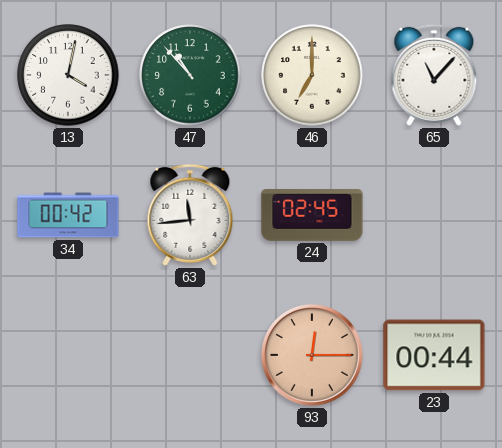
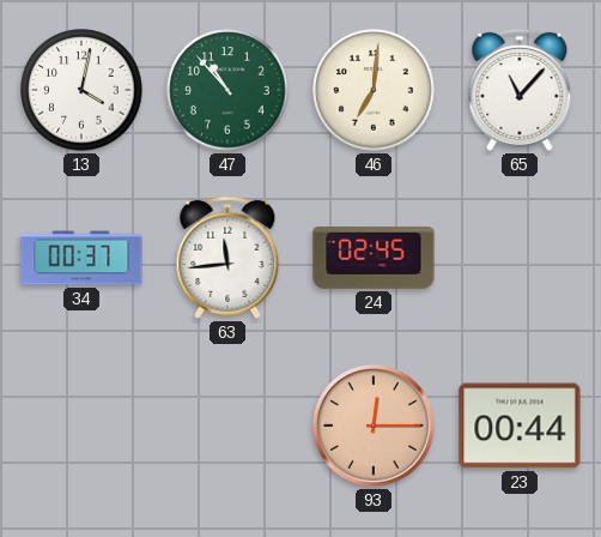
46: 7:00 -> 7:01
34: 00:42 -> 00:37
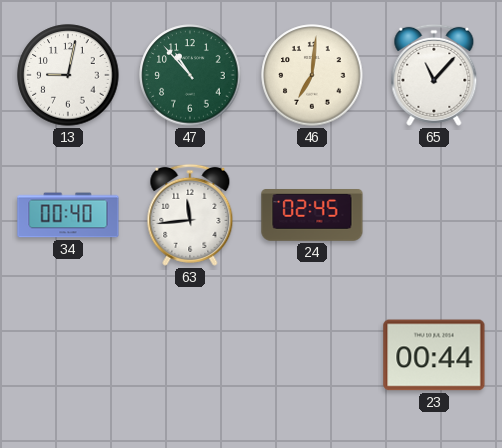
13: 4:02 -> 9:02
34: 00:37 -> 00:40
93: 12:15 -> none
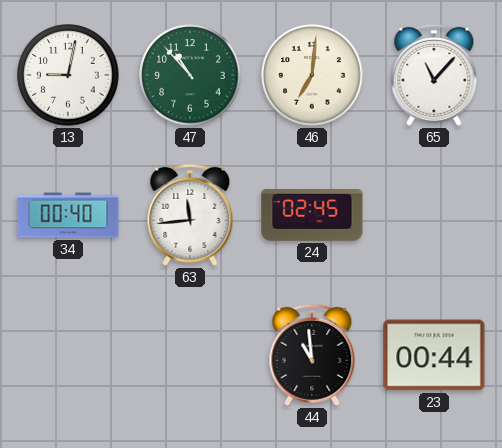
44: none -> 10:59
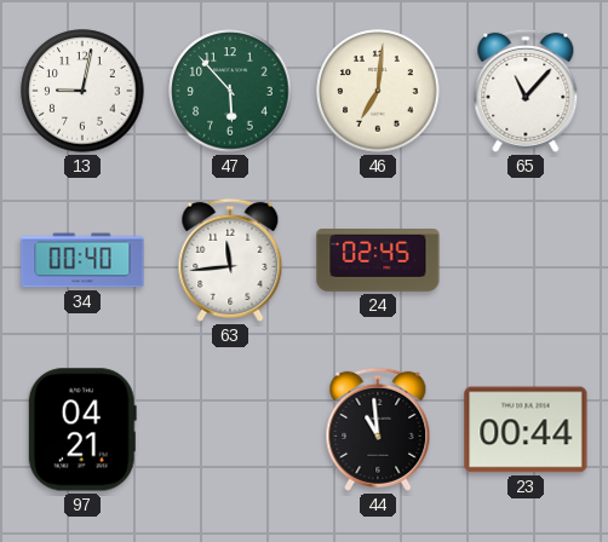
47: 10:53 -> 5:53
97: none -> 04:21
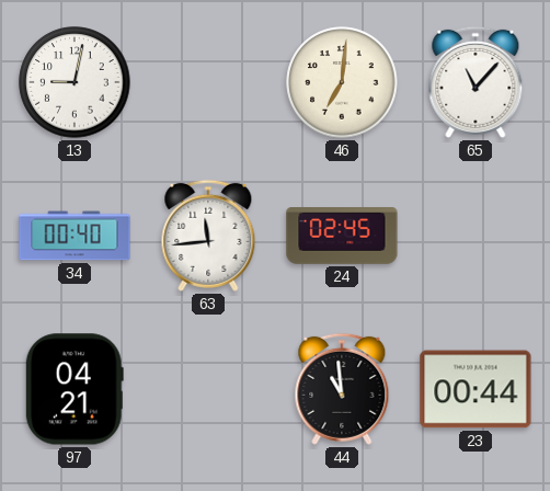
47: 5:53 -> none
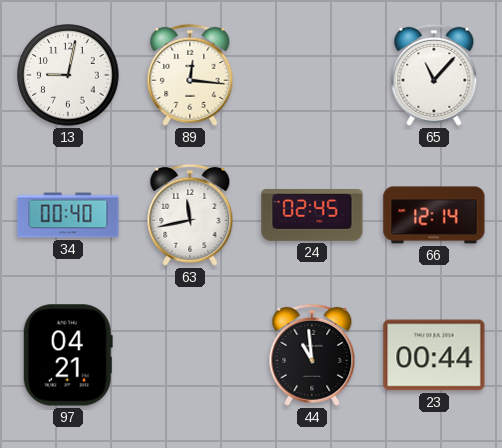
89: none -> 12:16
46: 7:01 -> none
63: 11:44 -> 11:43
66: none -> 12:14
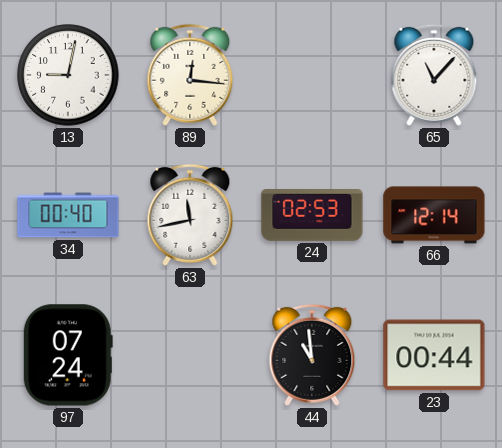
24: 02:45 -> 02:53
97: 04:21 -> 07:24
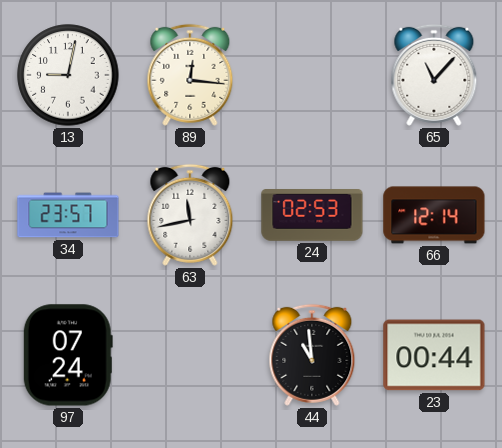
34: 00:40 -> 23:57
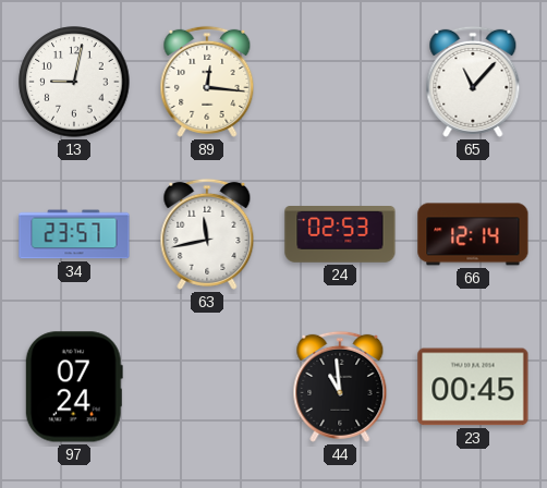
23: 00:44 -> 00:45
